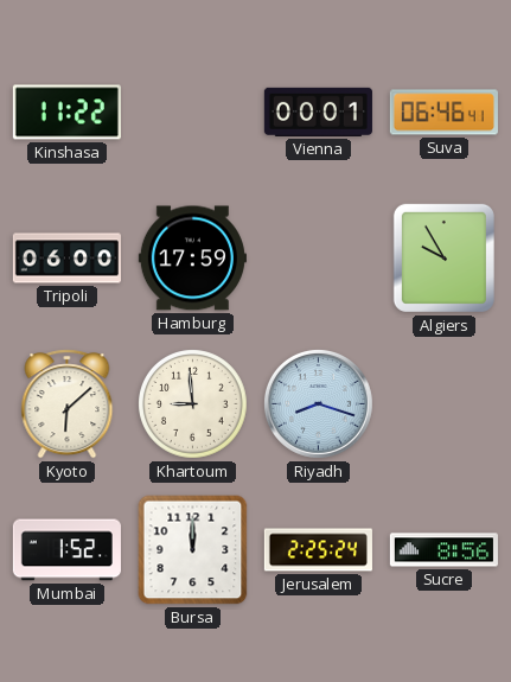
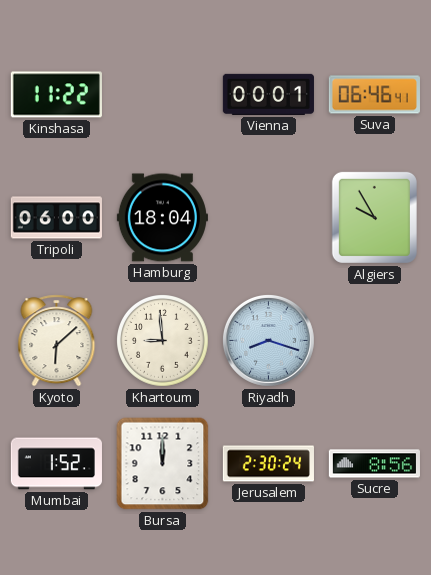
Hamburg: 17:59 -> 18:04
Jerusalem: 2:25 -> 2:30
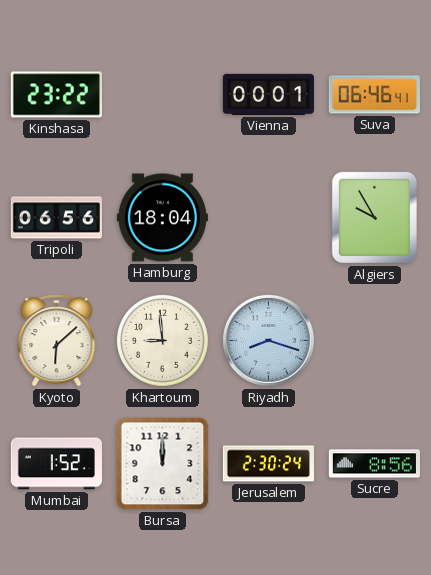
Kinshasa: 11:22 -> 23:22
Tripoli: 06:00 -> 06:56
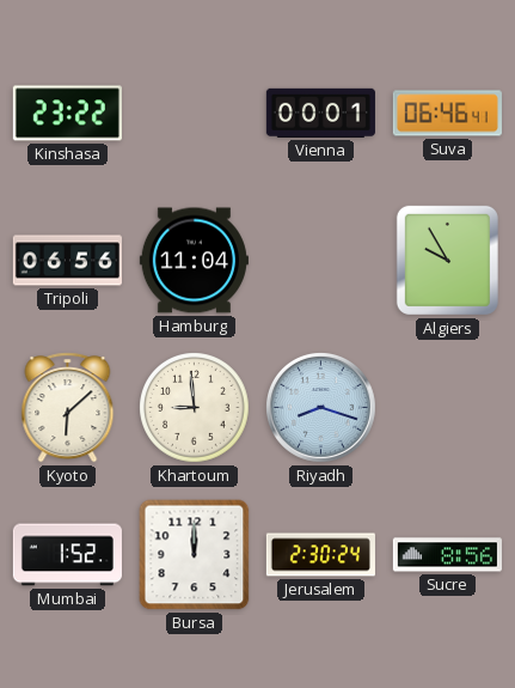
Hamburg: 18:04 -> 11:04
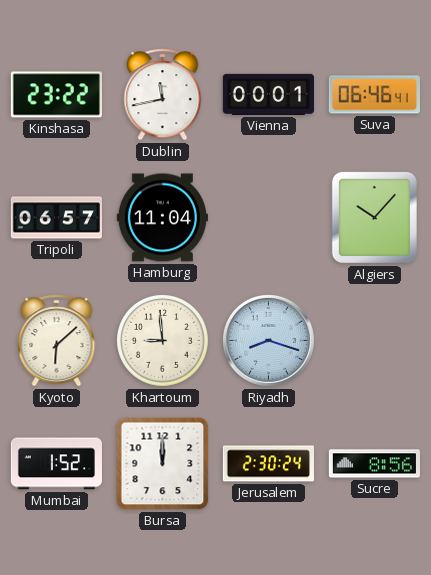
Dublin: none -> 11:43
Tripoli: 06:56 -> 06:57
Algiers: 9:55 -> 10:07
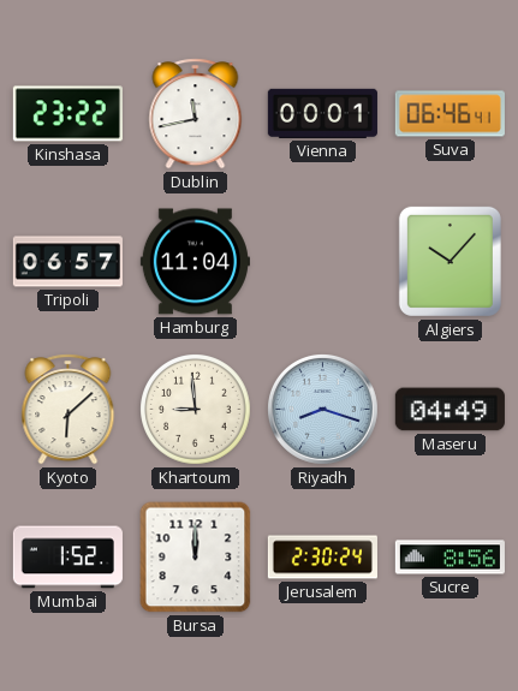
Maseru: none -> 04:49
